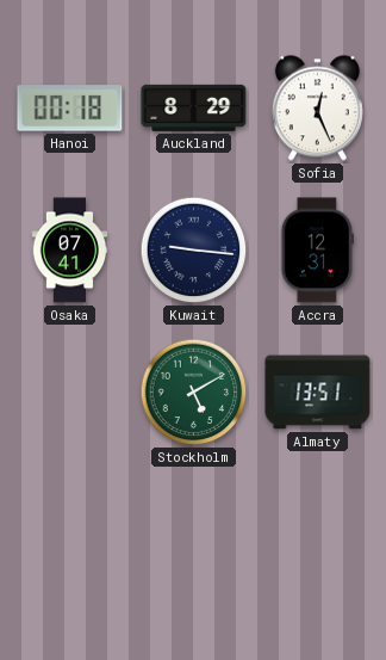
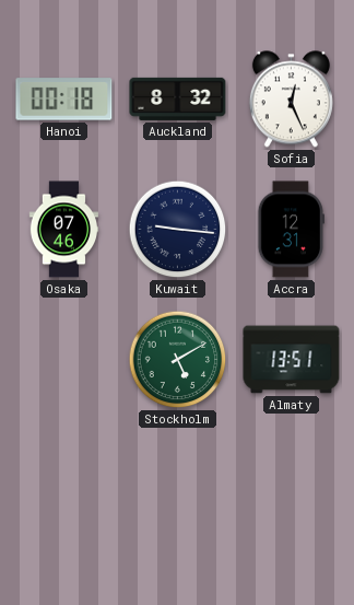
Auckland: 8:29 -> 8:32
Osaka: 07:41 -> 07:46
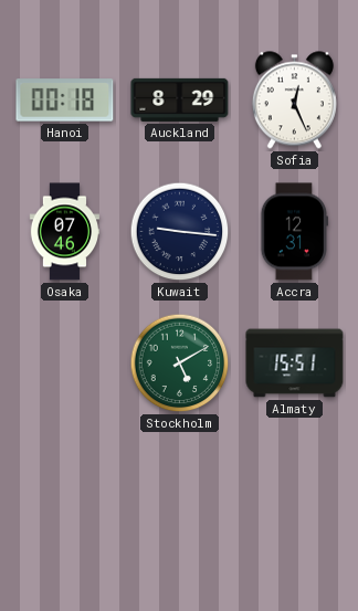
Auckland: 8:32 -> 8:29
Almaty: 13:51 -> 15:51
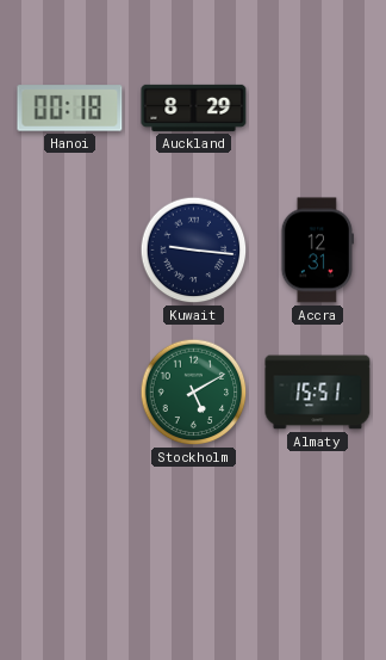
Sofia: 12:26 -> none
Osaka: 07:46 -> none
